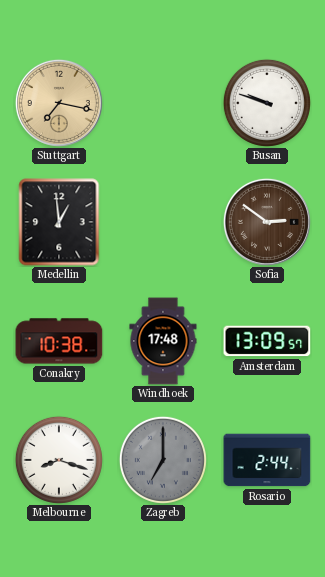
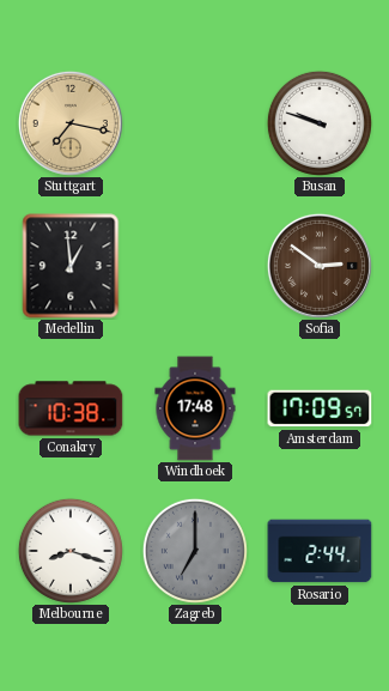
Amsterdam: 13:09 -> 17:09
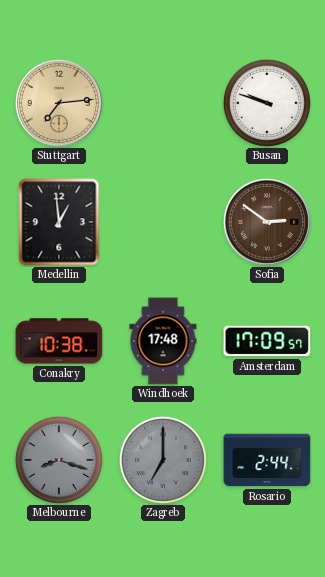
Stuttgart: 7:17 -> 7:14
Melbourne dial: white -> grey
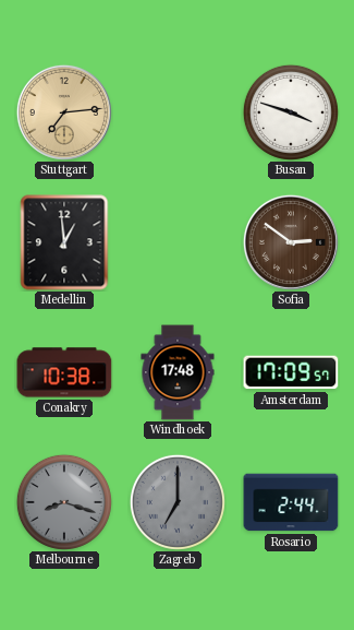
Busan: 9:48 -> 3:48
